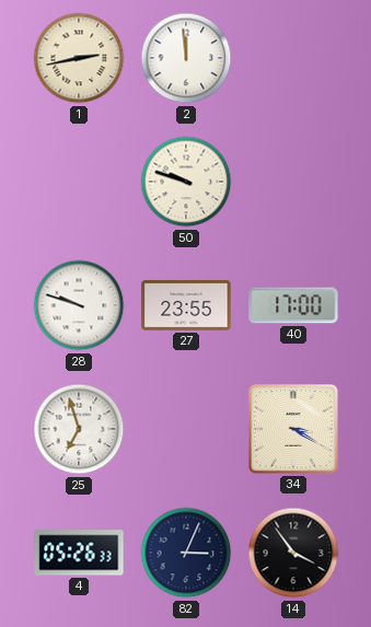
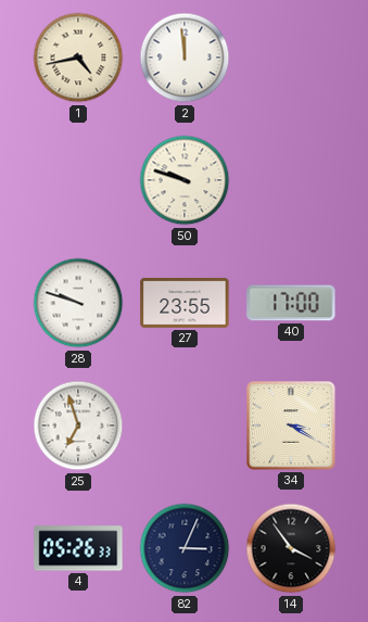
1: 2:43 -> 4:43
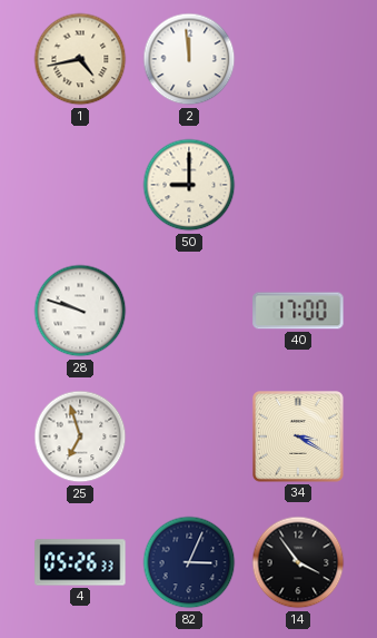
50: 9:48 -> 9:00
27: 23:55 -> none
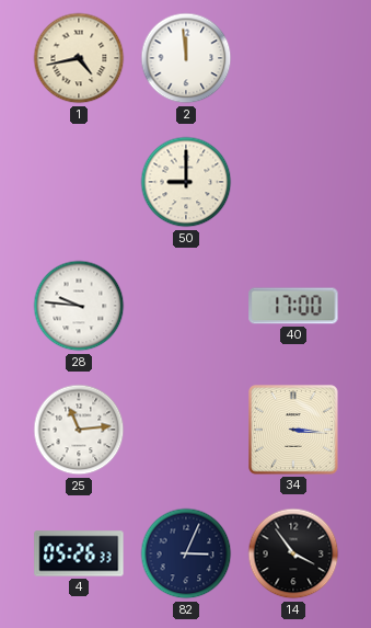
28: 9:48 -> 9:46
25: 6:57 -> 11:14
34: 3:20 -> 3:16
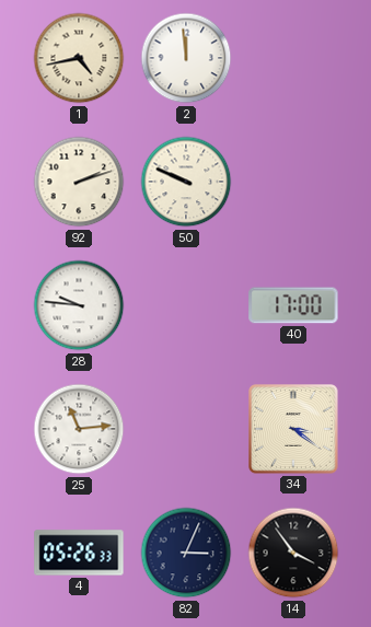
92: none -> 2:12
50: 9:00 -> 9:49
34: 3:16 -> 3:21
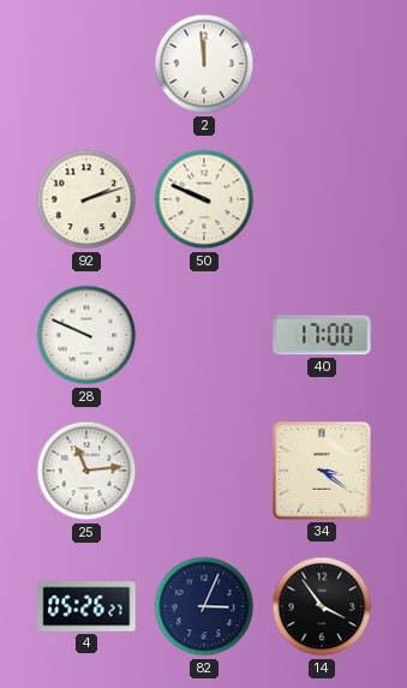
1: 4:43 -> none
28: 9:46 -> 9:49
4: 05:26:33 -> 05:26:27
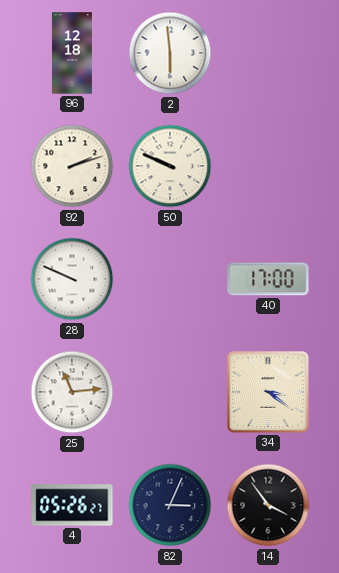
96: none -> 12:18
2: 11:59 -> 5:59
